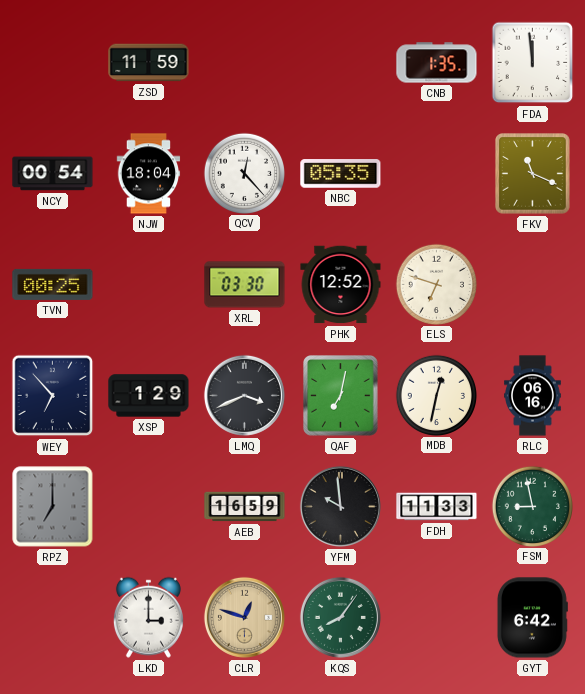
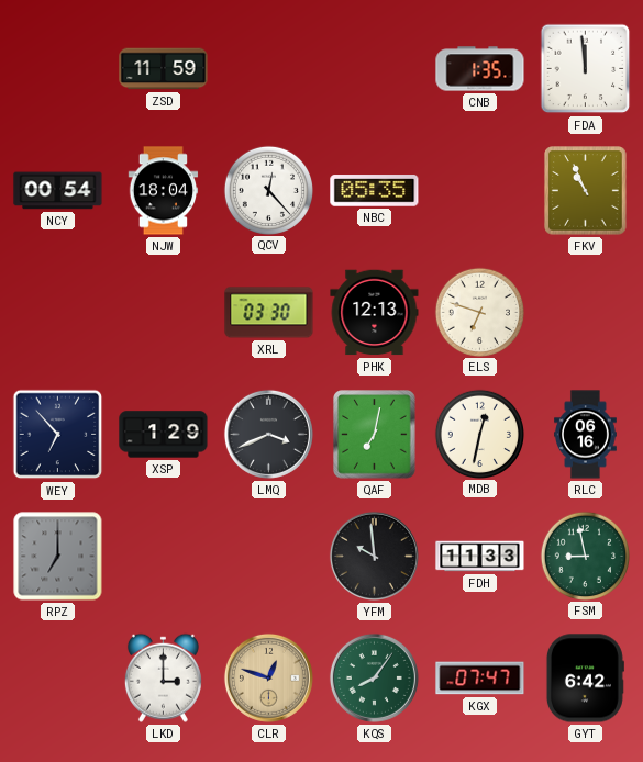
FKV: 11:19 -> 10:56
TVN: 00:25 -> none
PHK: 12:52 -> 12:13
AEB: 16:59 -> none
KGX: none -> 07:47
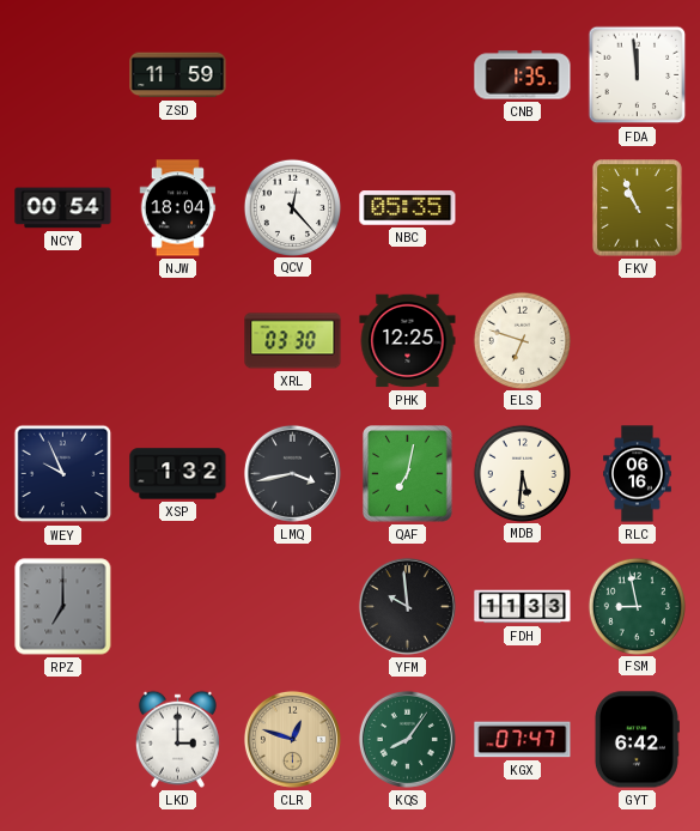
PHK: 12:13 -> 12:25
WEY: 6:53 -> 9:56
XSP: 1:29 -> 1:32
LMQ: 3:41 -> 3:43
MDB: 12:32 -> 5:31
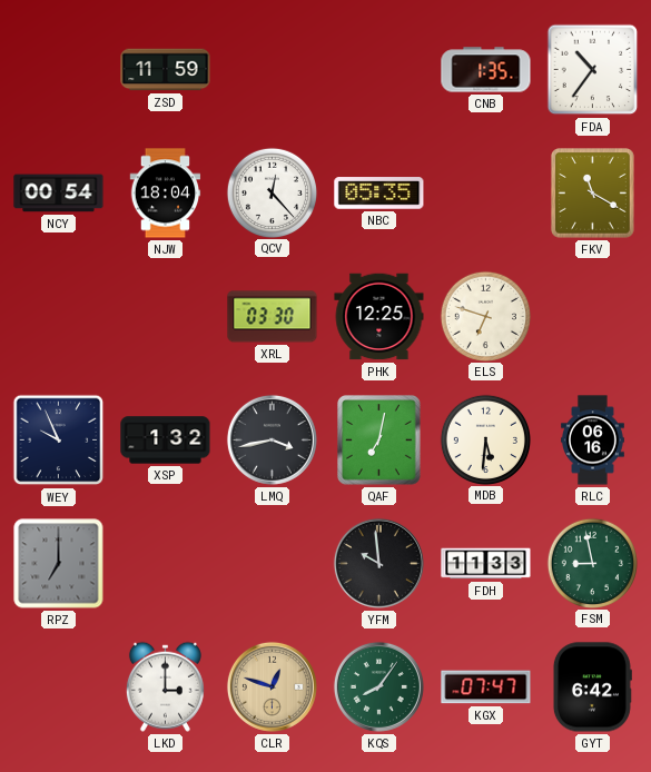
FDA: 11:59 -> 10:36
FKV: 10:56 -> 11:20
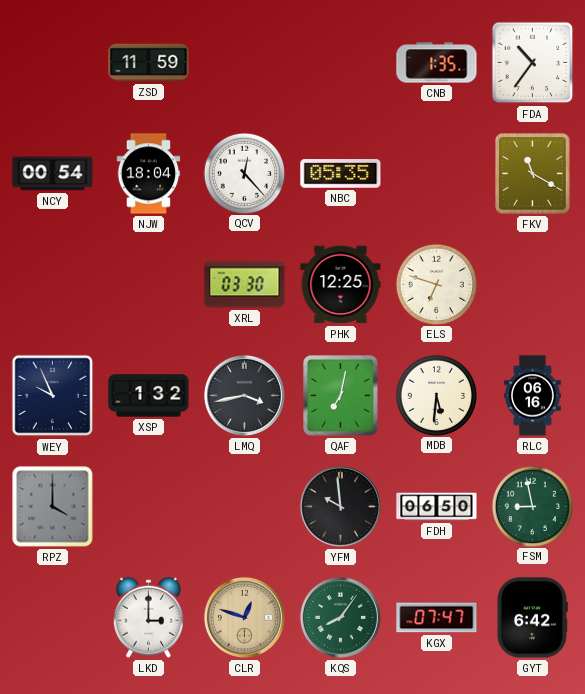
RPZ: 7:00 -> 4:00
FDH: 11:33 -> 06:50
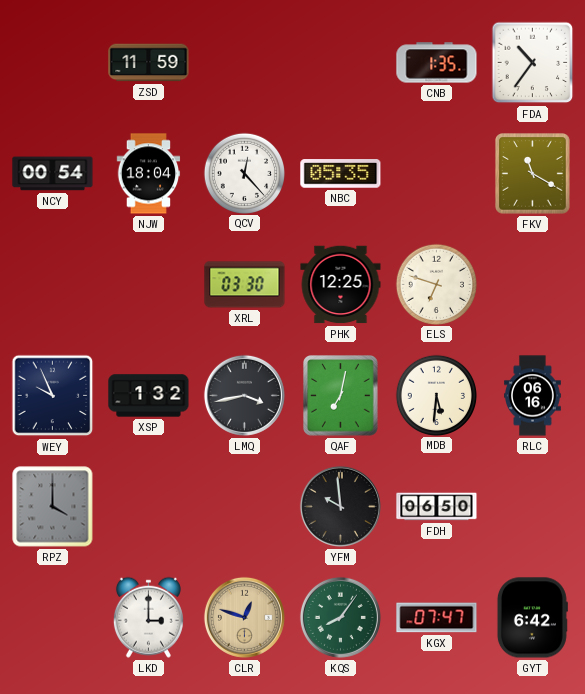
FSM: 8:58 -> none
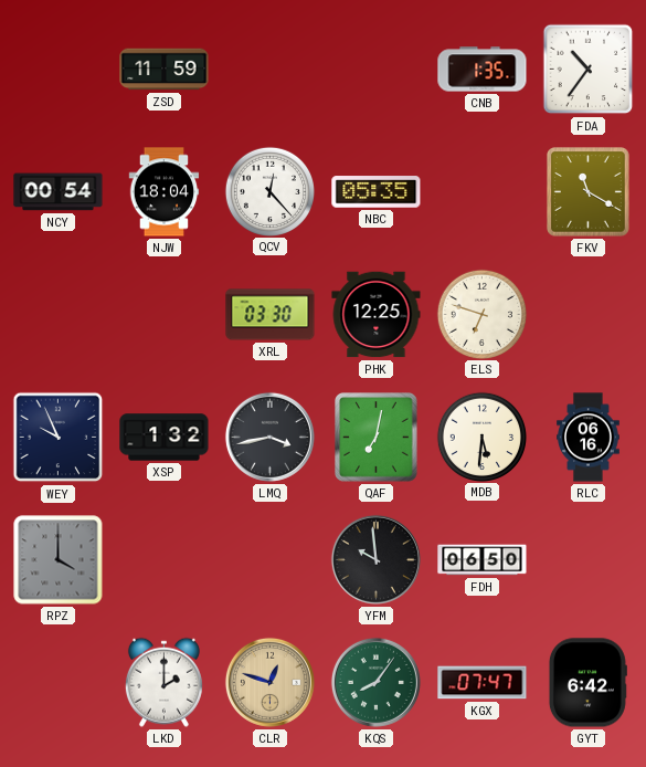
LKD: 3:00 -> 2:00
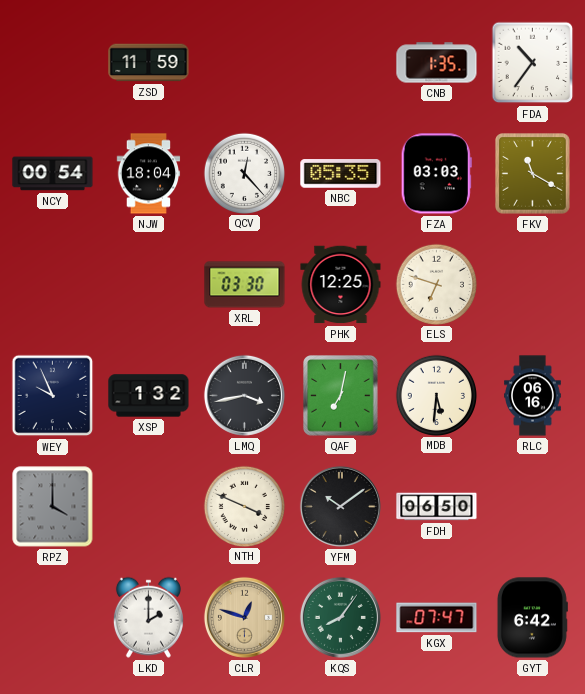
FZA: none -> 03:03
NTH: none -> 3:49
YFM: 9:59 -> 10:09
